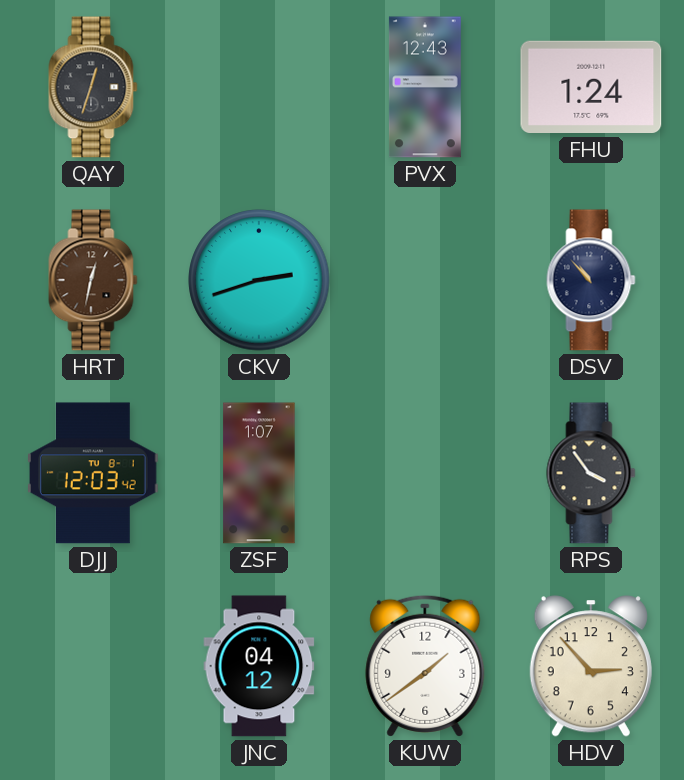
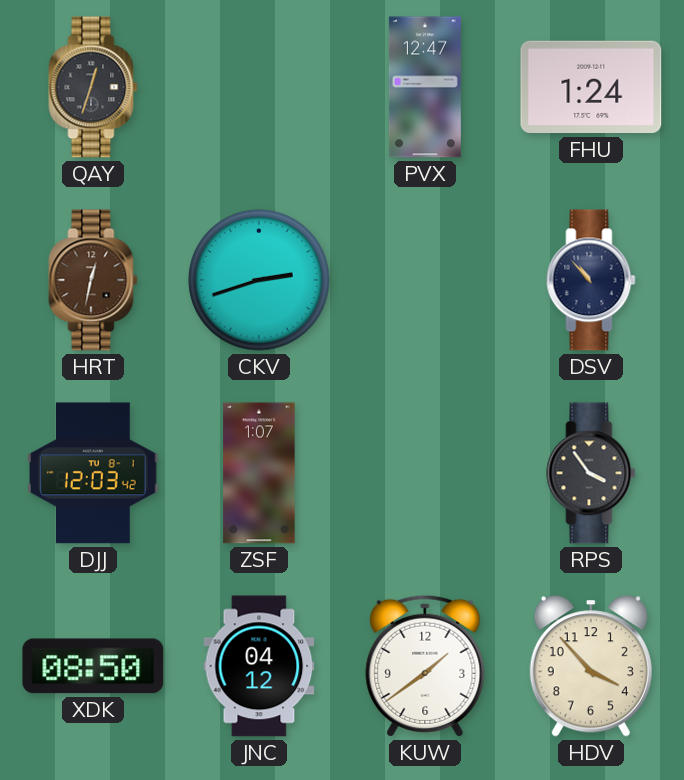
PVX: 12:43 -> 12:47
XDK: none -> 08:50
HDV: 2:53 -> 3:53
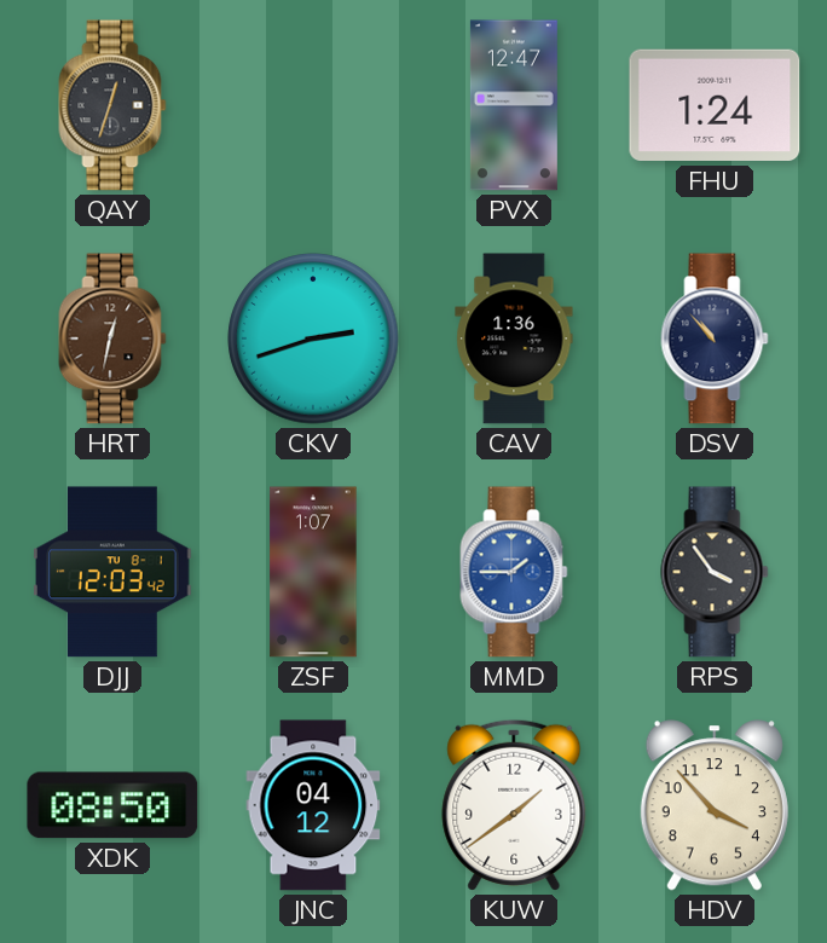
CAV: none -> 1:36
MMD: none -> 1:45
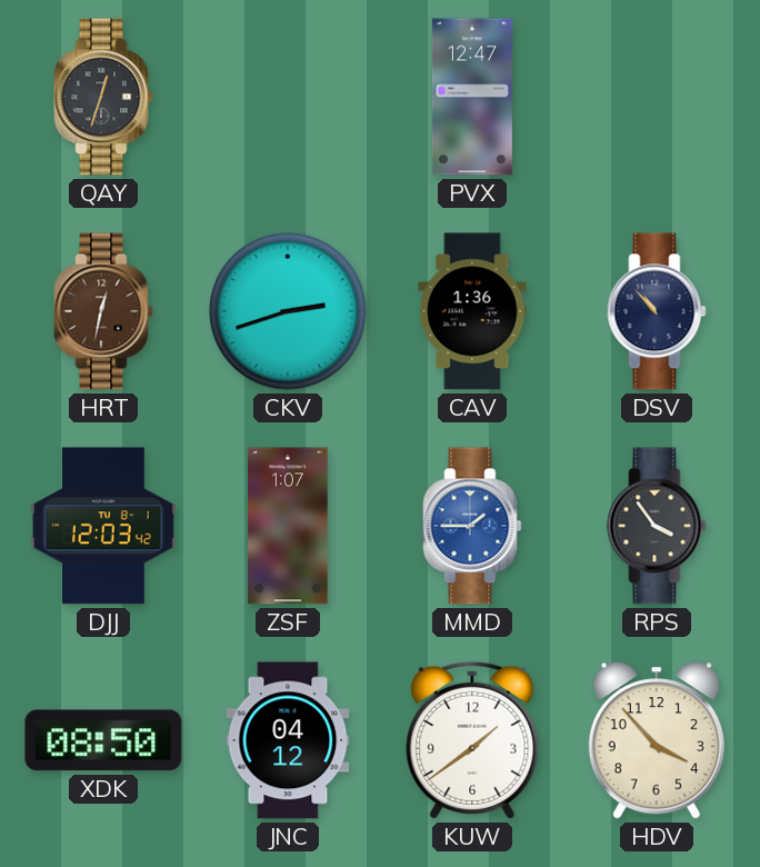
FHU: 1:24 -> none
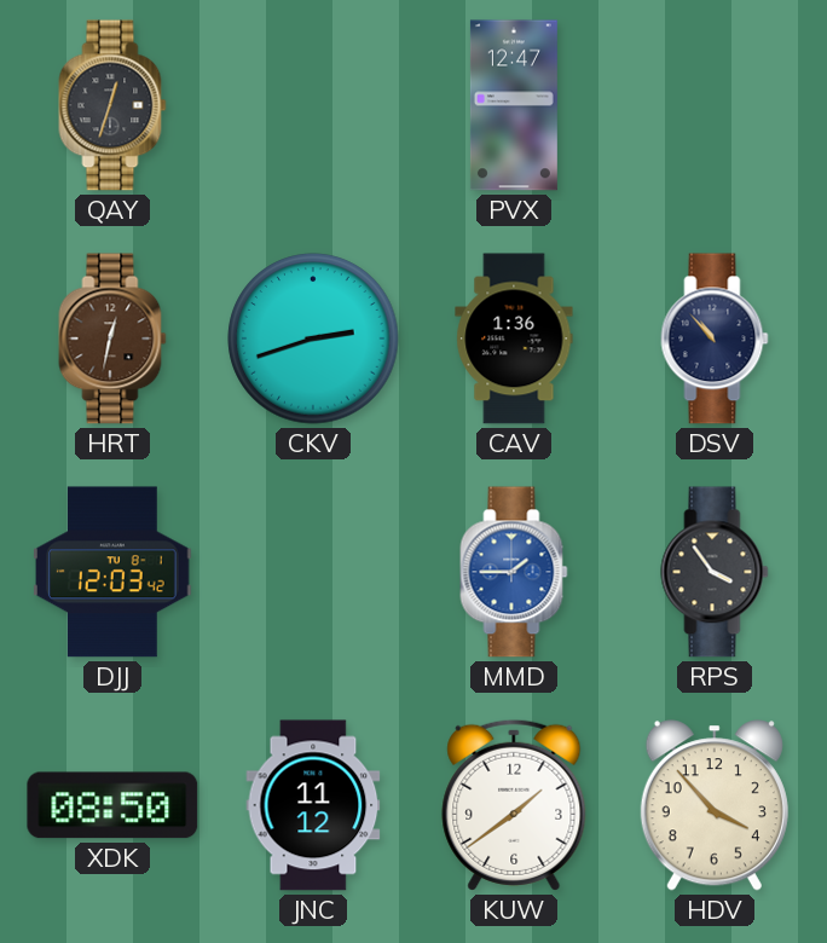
ZSF: 1:07 -> none
JNC: 04:12 -> 11:12
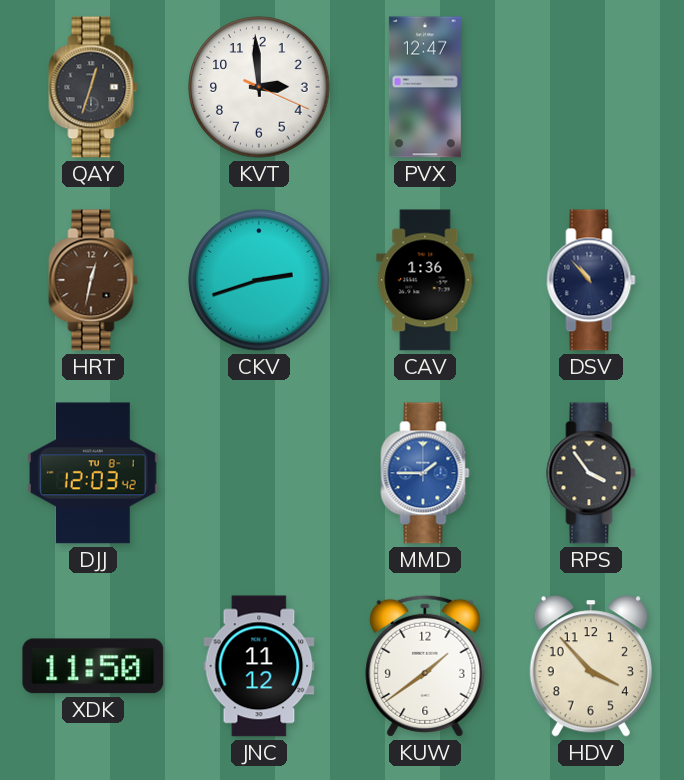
KVT: none -> 2:59
XDK: 08:50 -> 11:50
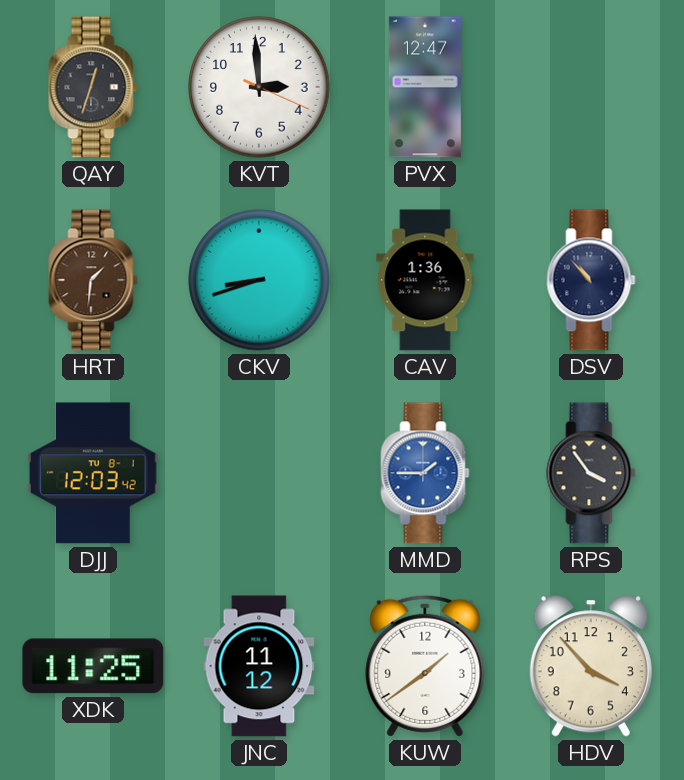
HRT: 12:32 -> 1:31
CKV: 2:42 -> 8:42
XDK: 11:50 -> 11:25
